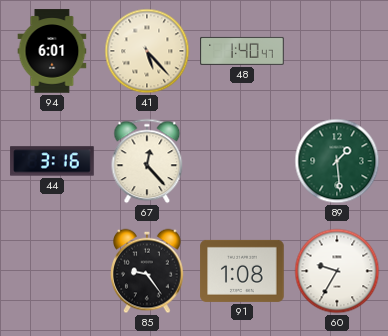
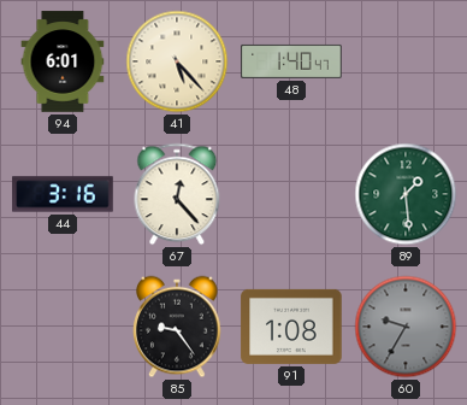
60 dial: white -> grey
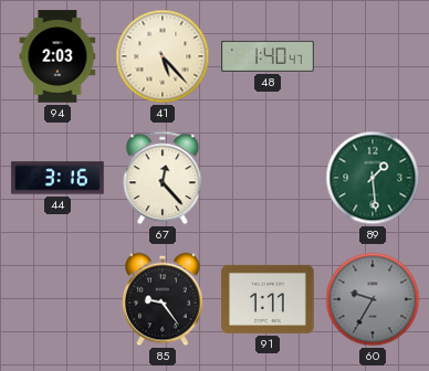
94: 6:01 -> 2:03
91: 1:08 -> 1:11
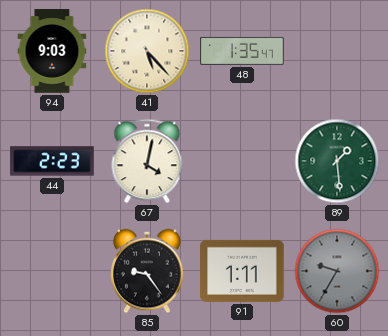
94: 2:03 -> 9:03
48: 1:40 -> 1:35
44: 3:16 -> 2:23
67: 12:23 -> 4:02
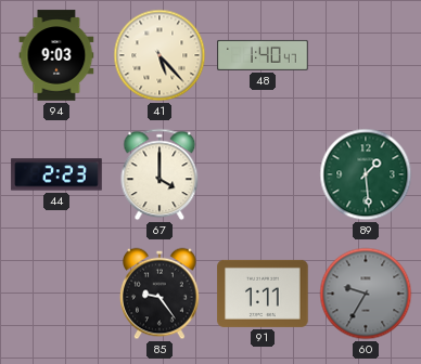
48: 1:35 -> 1:40
67: 4:02 -> 4:00
